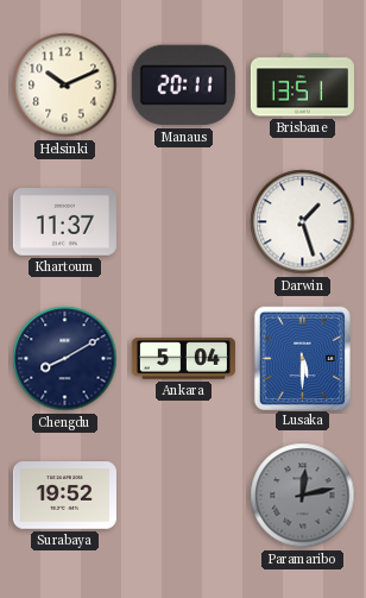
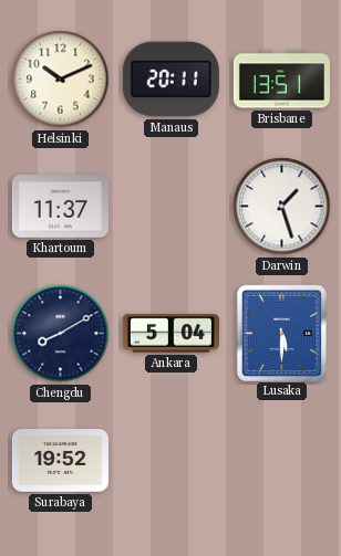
Paramaribo: 12:13 -> none
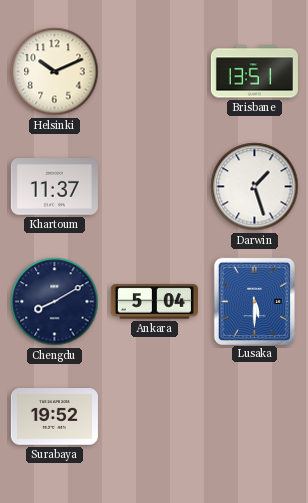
Manaus: 20:11 -> none
